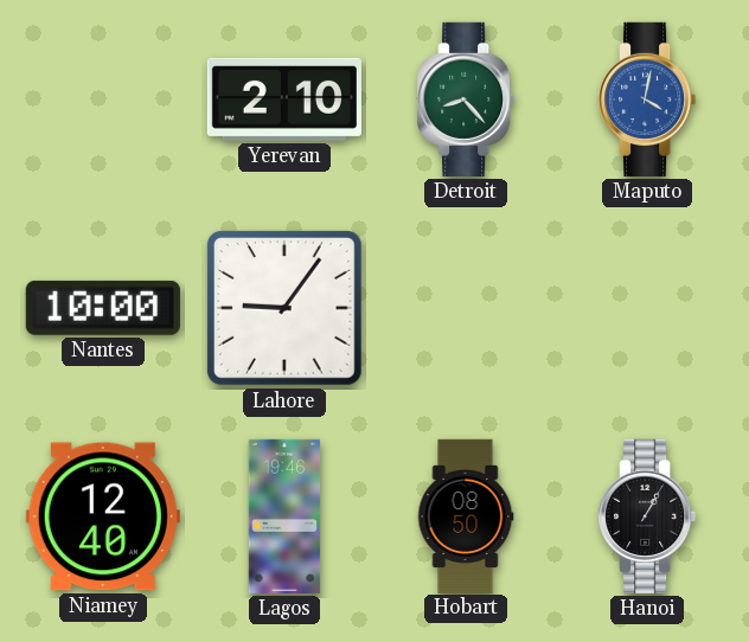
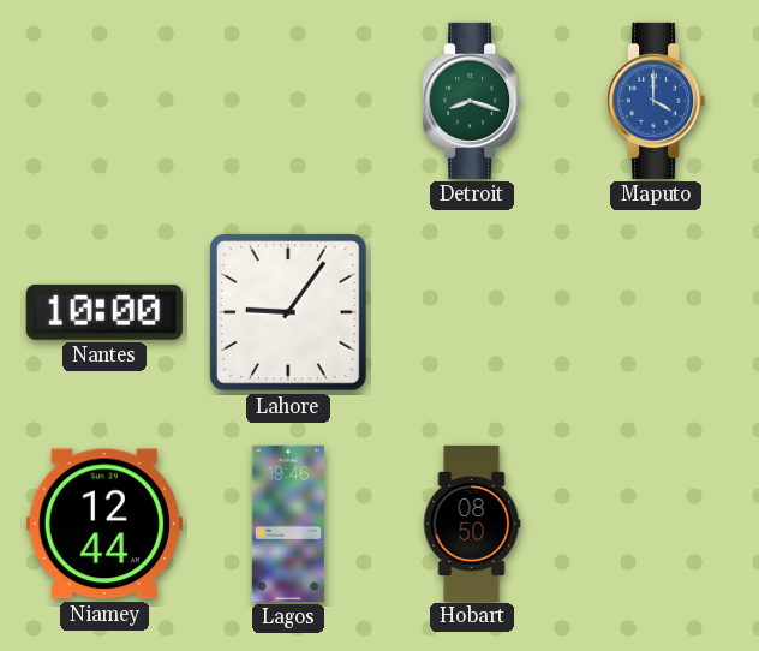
Yerevan: 2:10 -> none
Detroit: 8:23 -> 8:18
Maputo: 4:02 -> 4:00
Niamey: 12:40 -> 12:44
Hanoi: 1:05 -> none
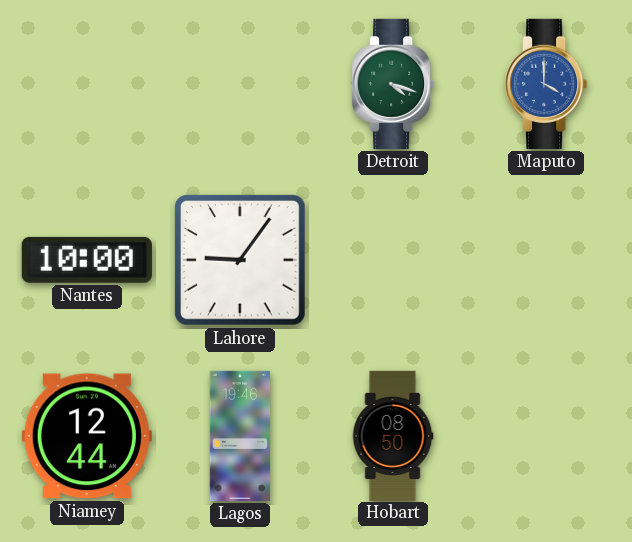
Detroit: 8:18 -> 4:18
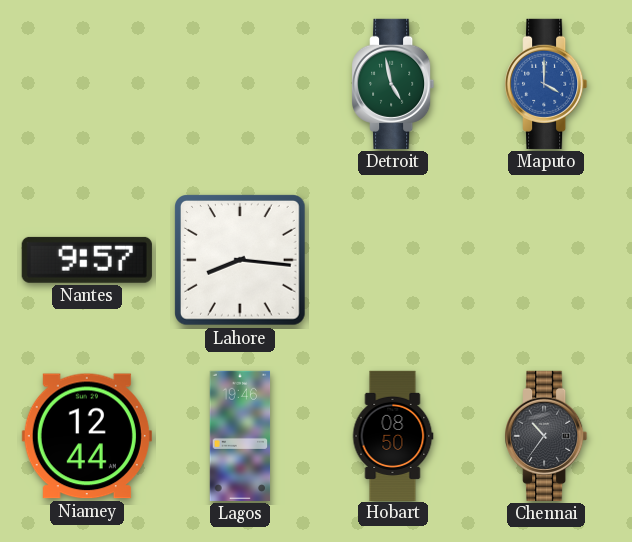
Detroit: 4:18 -> 4:58
Nantes: 10:00 -> 9:57
Lahore: 9:06 -> 8:16
Chennai: none -> 10:36
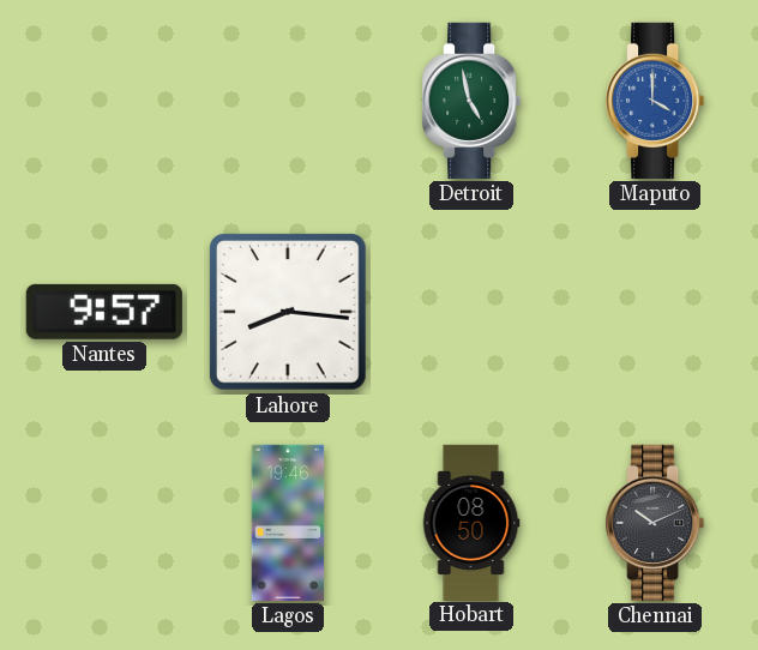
Niamey: 12:44 -> none
Chennai: 10:36 -> 10:11
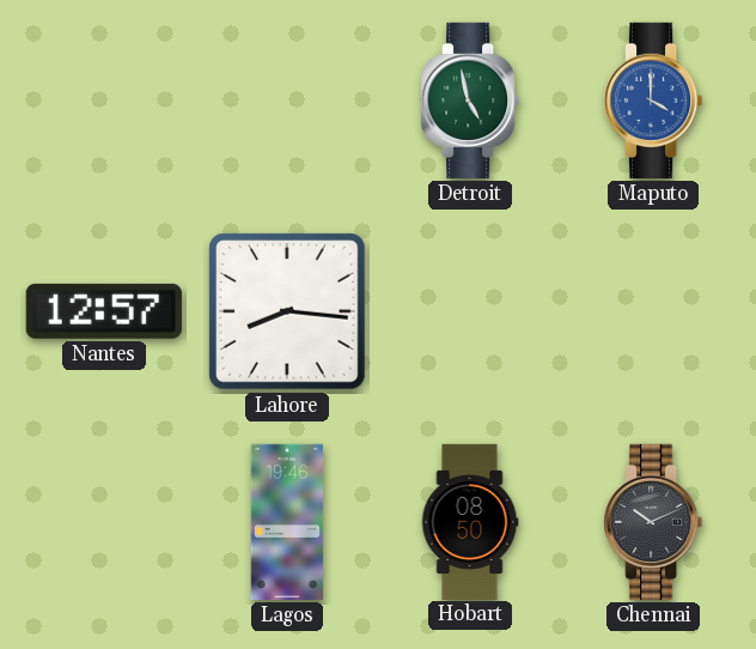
Nantes: 9:57 -> 12:57
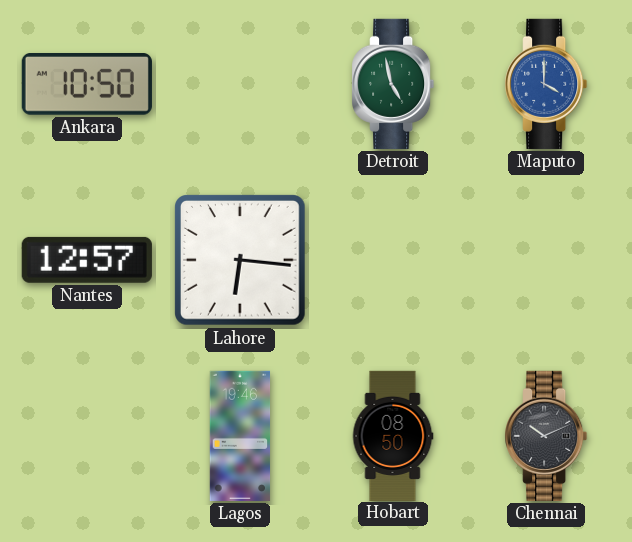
Ankara: none -> 10:50
Lahore: 8:16 -> 6:16
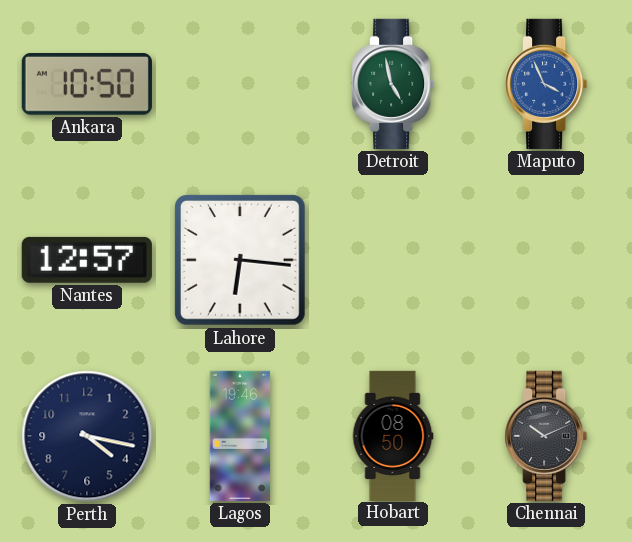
Maputo: 4:00 -> 3:56
Perth: none -> 4:17
